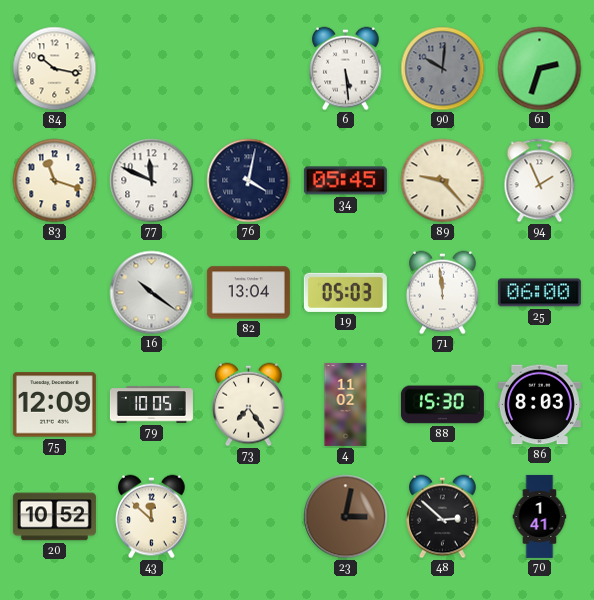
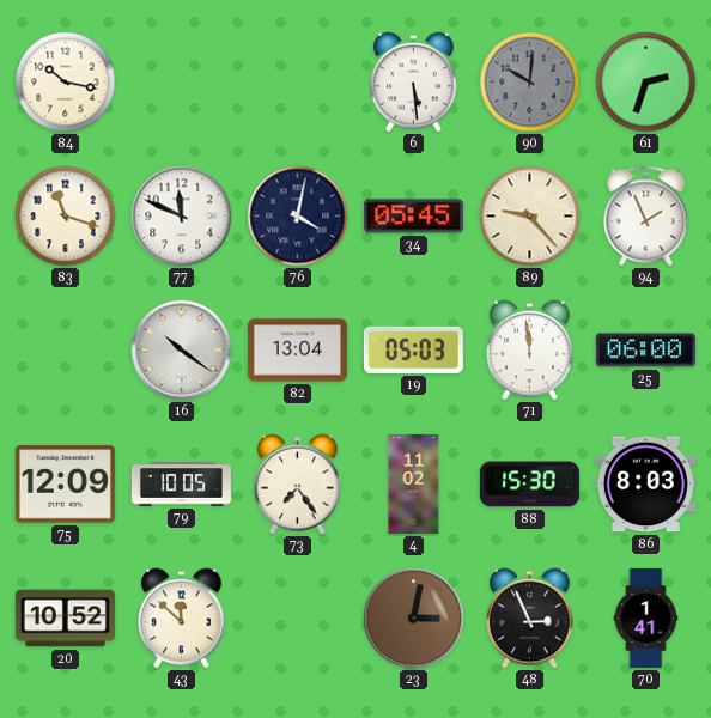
48: 2:52 -> 2:56
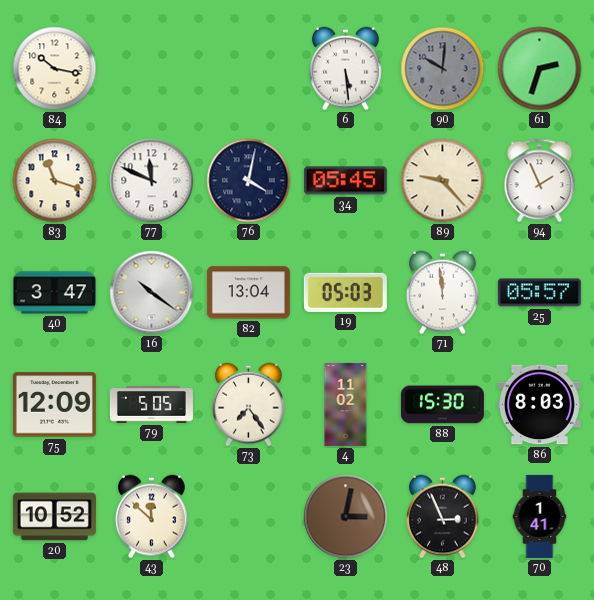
40: none -> 3:47
25: 06:00 -> 05:57
79: 10:05 -> 5:05
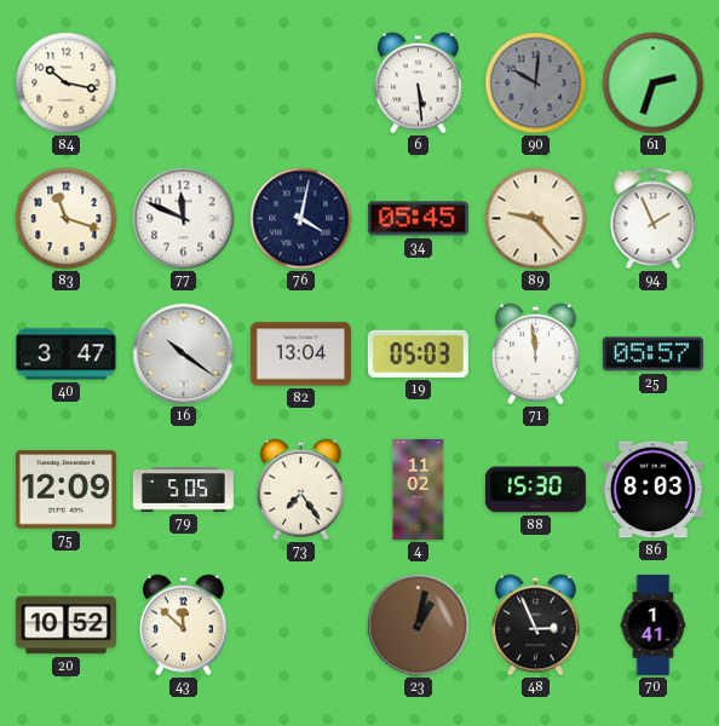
23: 3:02 -> 1:02
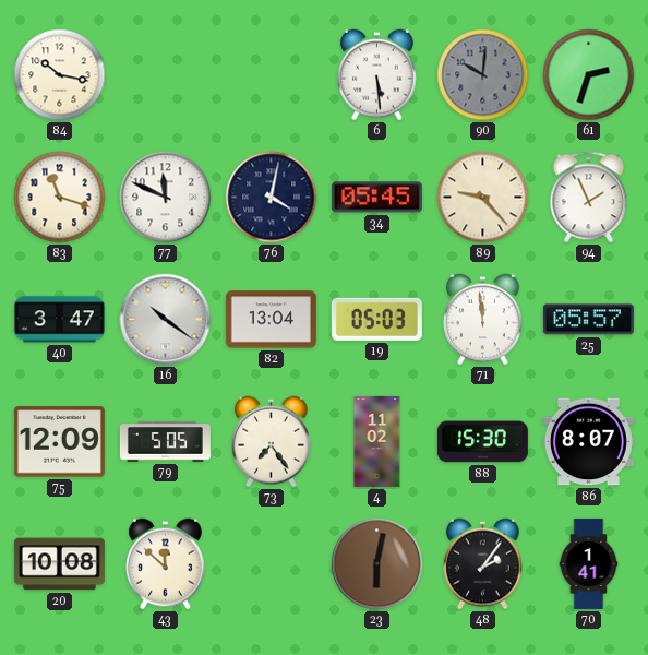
86: 8:03 -> 8:07
20: 10:52 -> 10:08
23: 1:02 -> 6:02
48: 2:56 -> 2:06
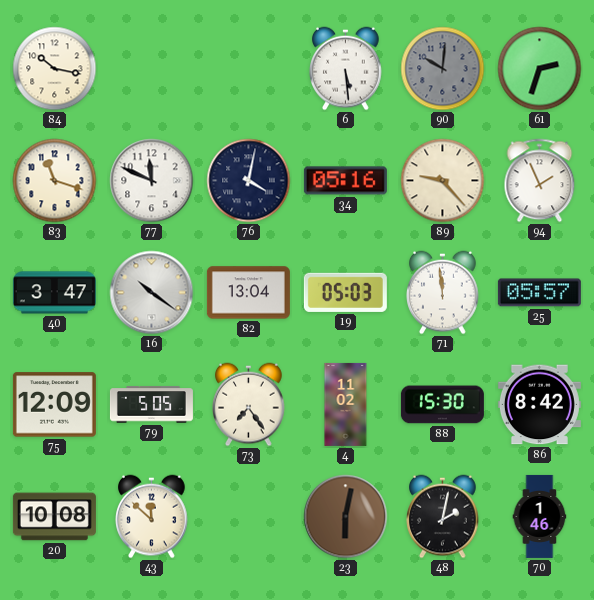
34: 05:45 -> 05:16
86: 8:07 -> 8:42
48: 2:06 -> 2:02
70: 1:41 -> 1:46
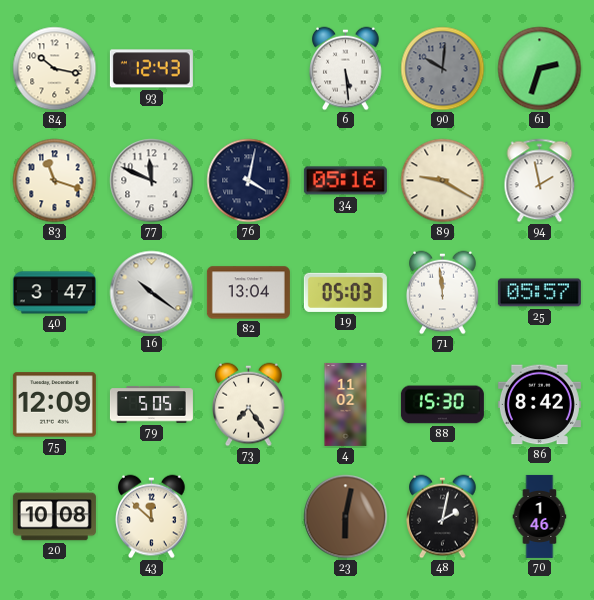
93: none -> 12:43
89: 9:23 -> 9:20
94: 1:56 -> 1:58
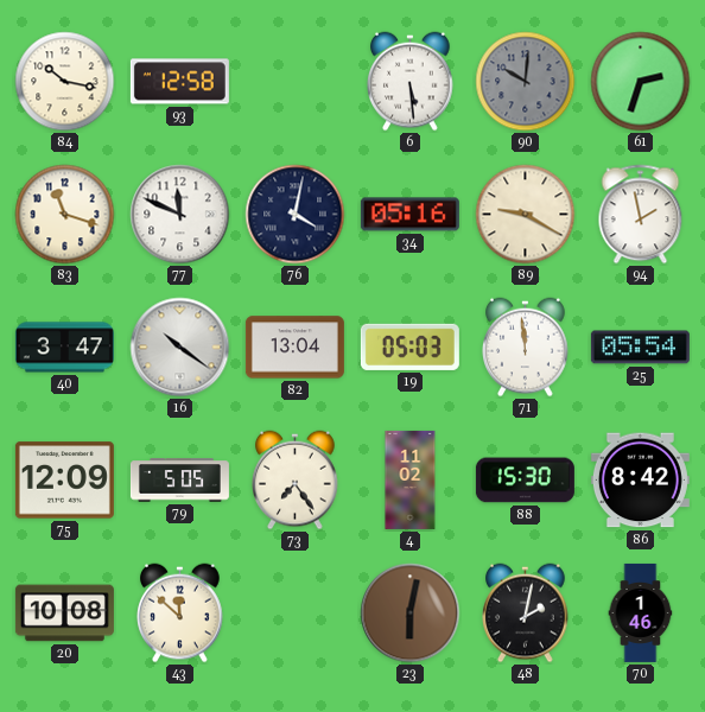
93: 12:43 -> 12:58
25: 05:57 -> 05:54
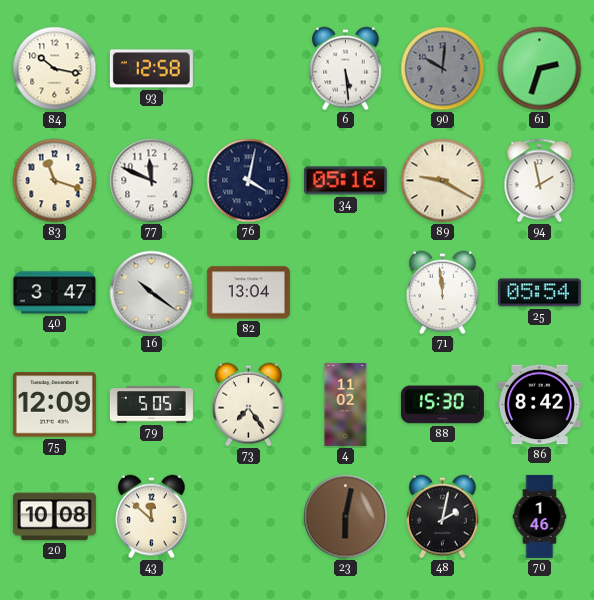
19: 05:03 -> none
